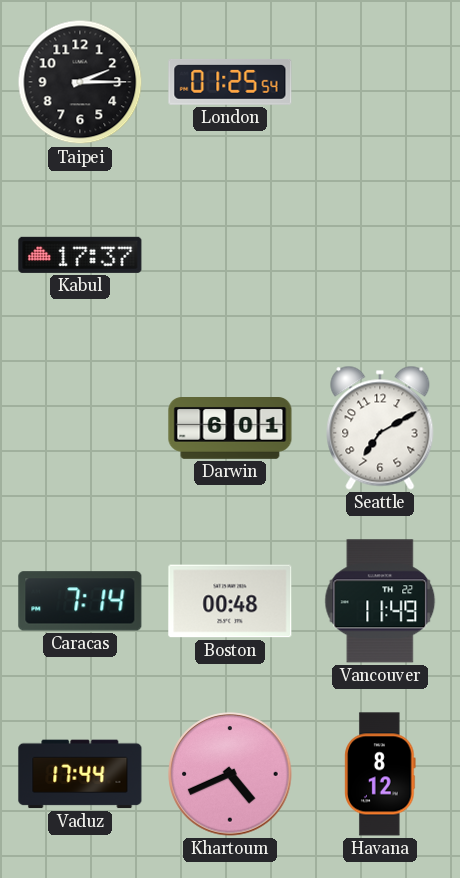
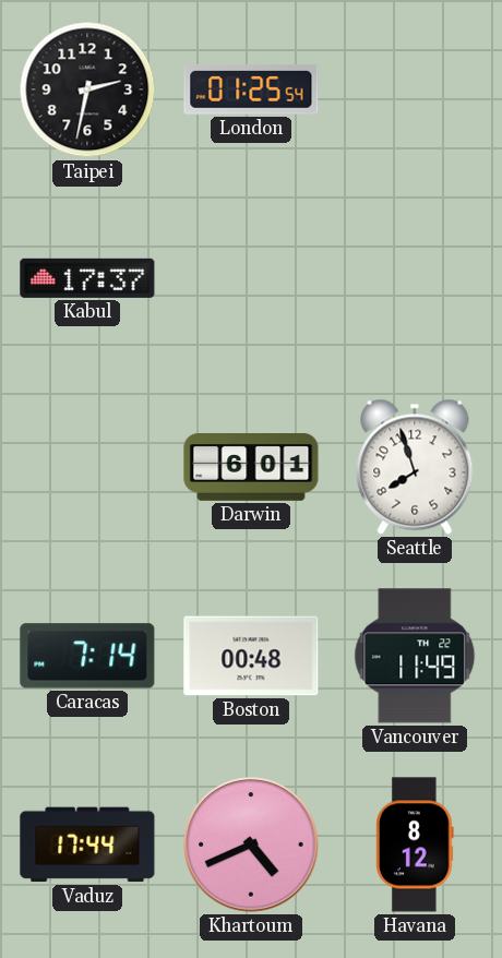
Taipei: 2:15 -> 2:32
Seattle: 7:10 -> 7:57
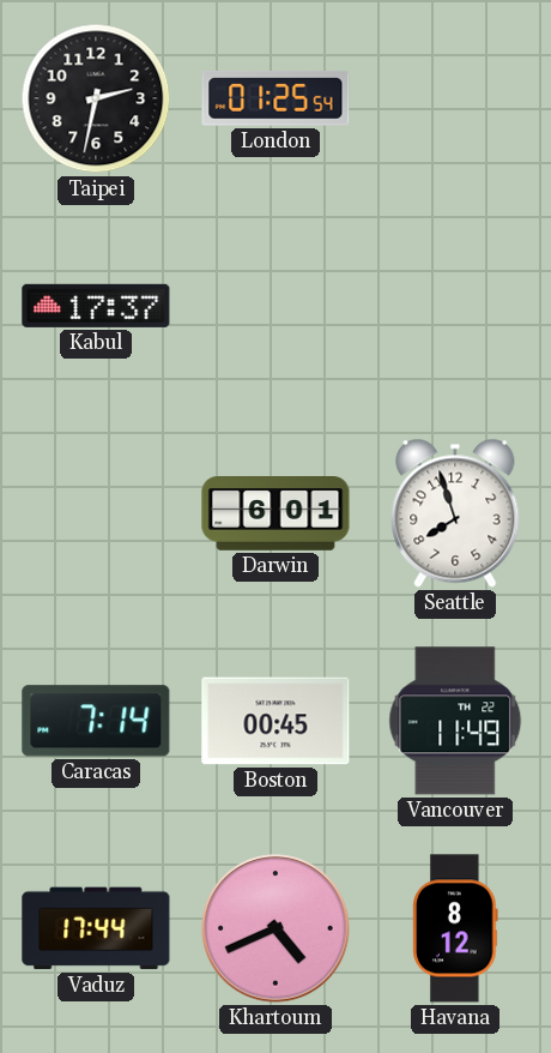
Boston: 00:48 -> 00:45
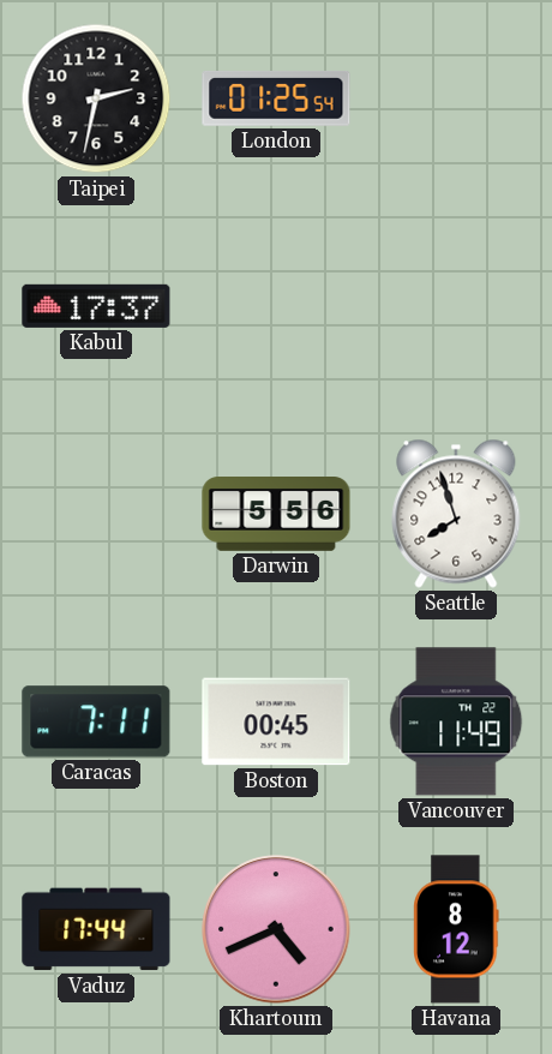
Darwin: 6:01 -> 5:56
Caracas: 7:14 -> 7:11
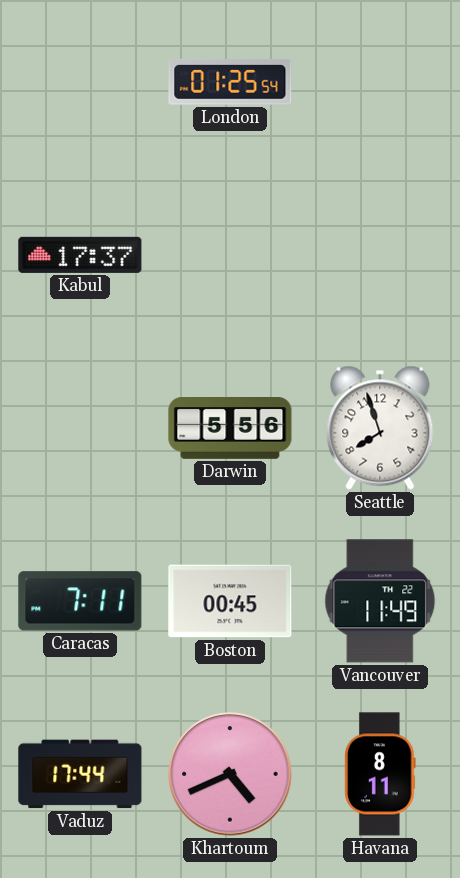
Taipei: 2:32 -> none
Havana: 8:12 -> 8:11
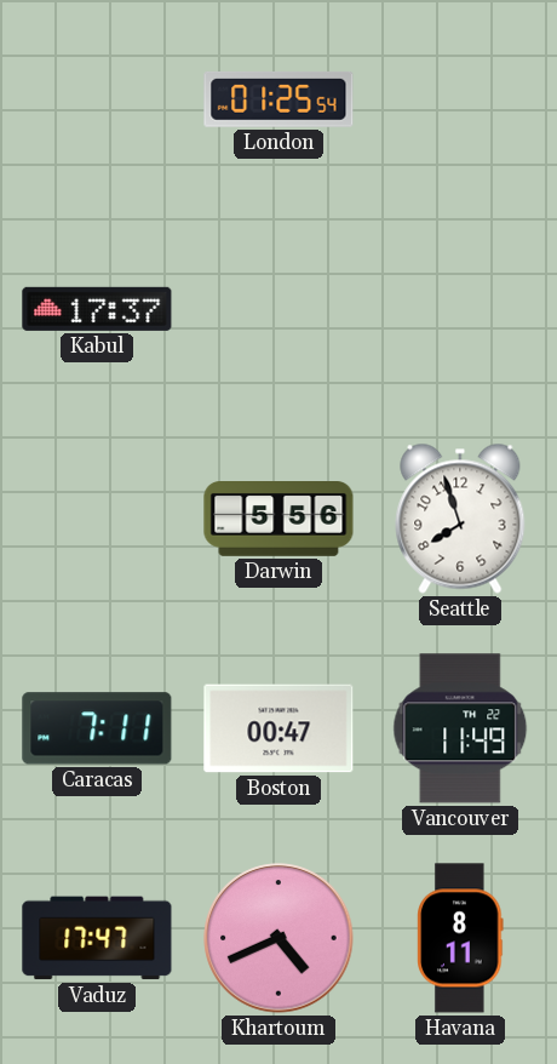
Boston: 00:45 -> 00:47
Vaduz: 17:44 -> 17:47
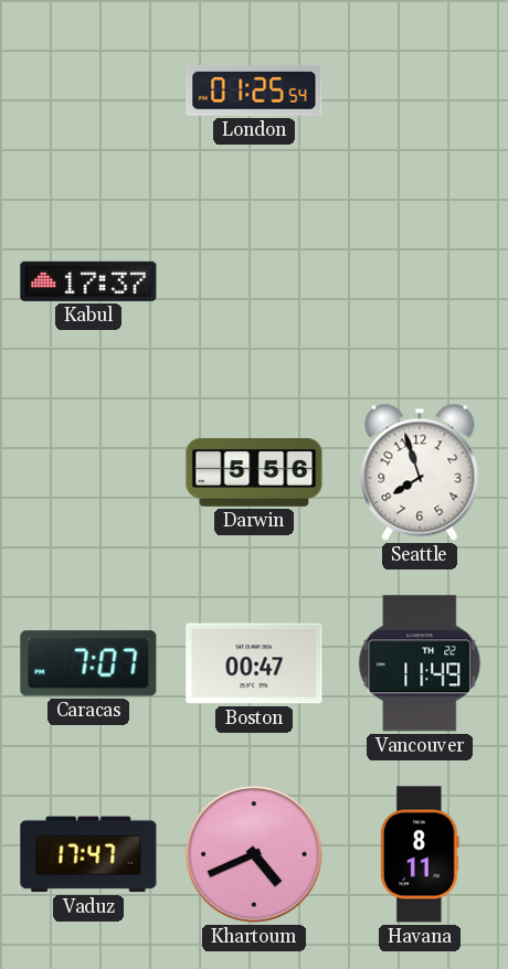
Caracas: 7:11 -> 7:07
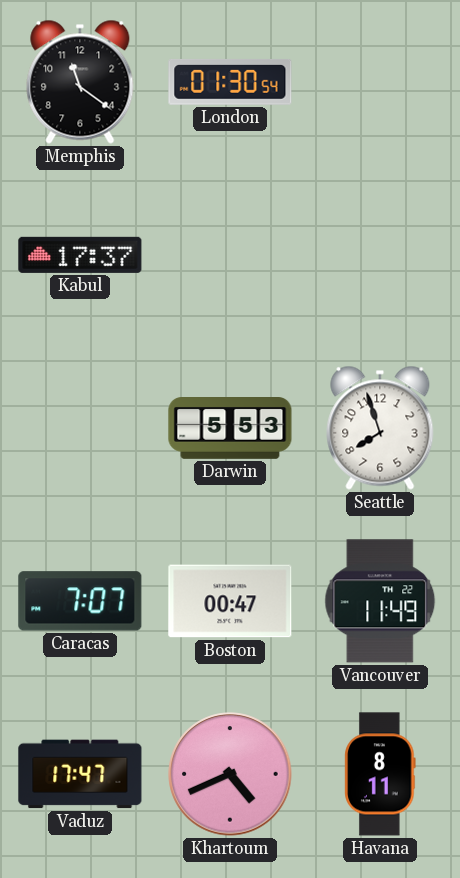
Memphis: none -> 11:21
London: 01:25 -> 01:30
Darwin: 5:56 -> 5:53
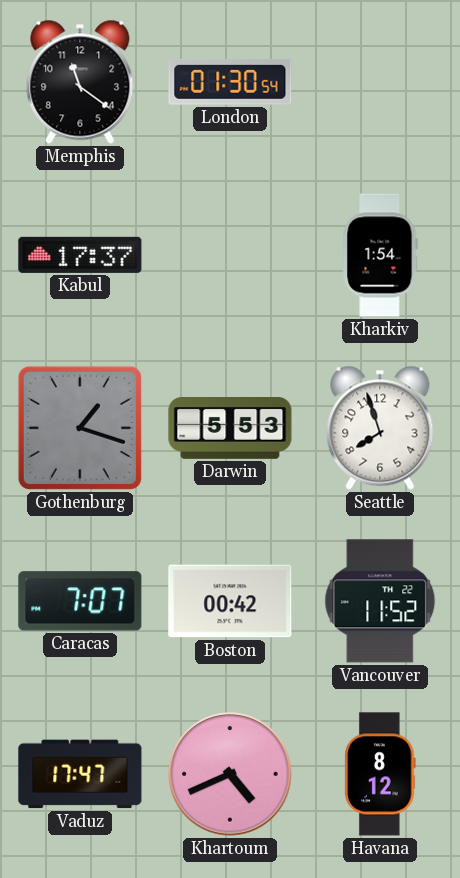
Kharkiv: none -> 1:54
Gothenburg: none -> 1:18
Boston: 00:47 -> 00:42
Vancouver: 11:49 -> 11:52
Havana: 8:11 -> 8:12
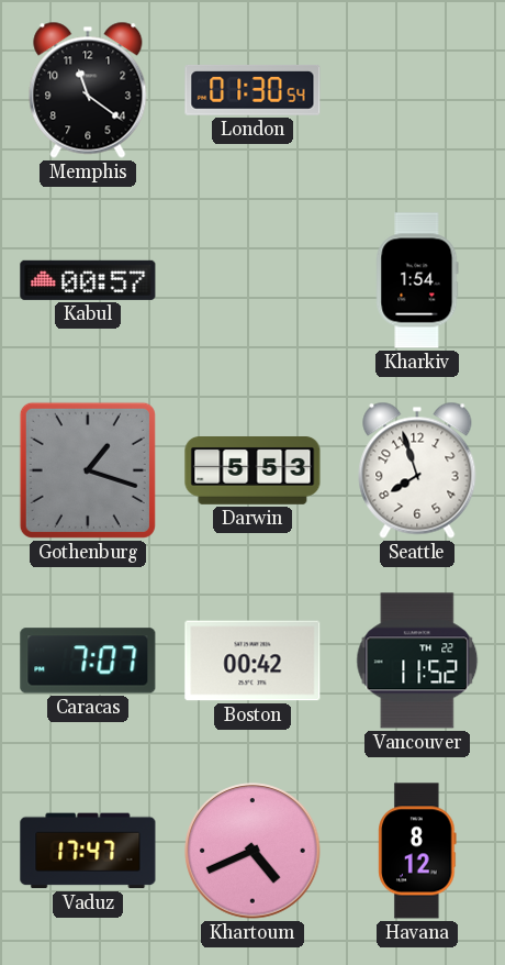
Kabul: 17:37 -> 00:57
